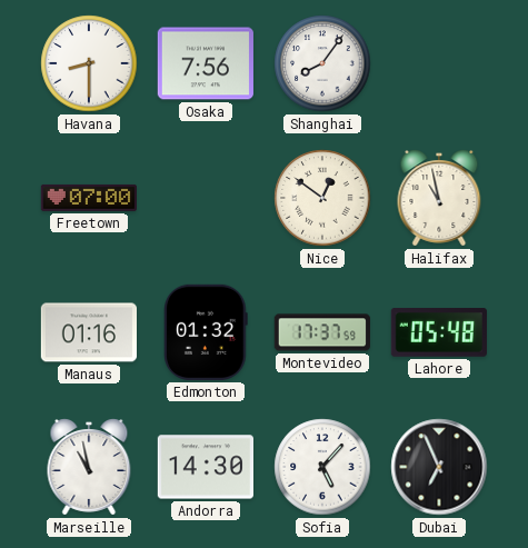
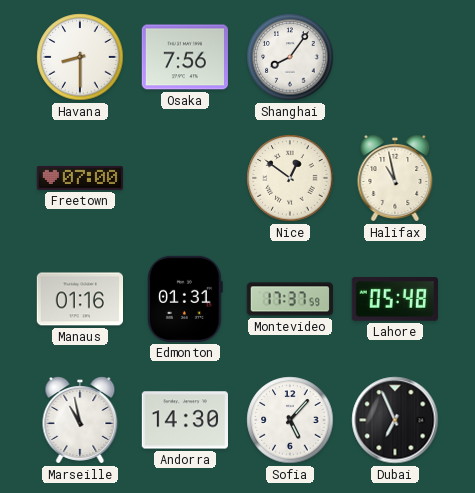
Edmonton: 01:32 -> 01:31
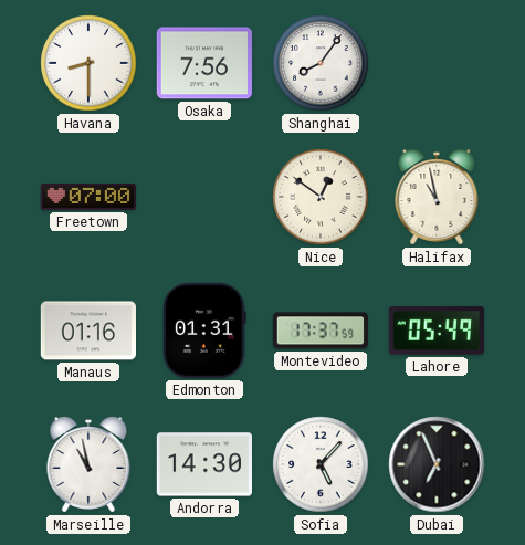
Lahore: 05:48 -> 05:49
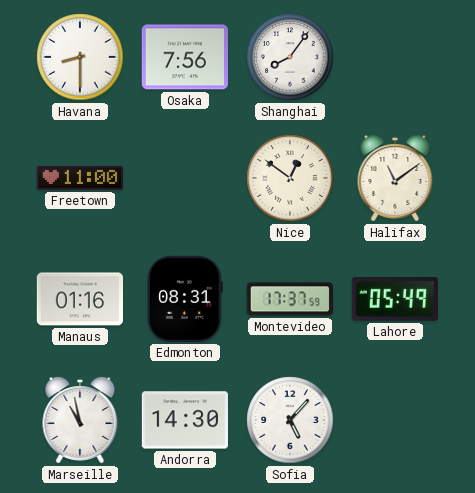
Freetown: 07:00 -> 11:00
Halifax: 10:58 -> 11:09
Edmonton: 01:31 -> 08:31
Dubai: 6:56 -> none
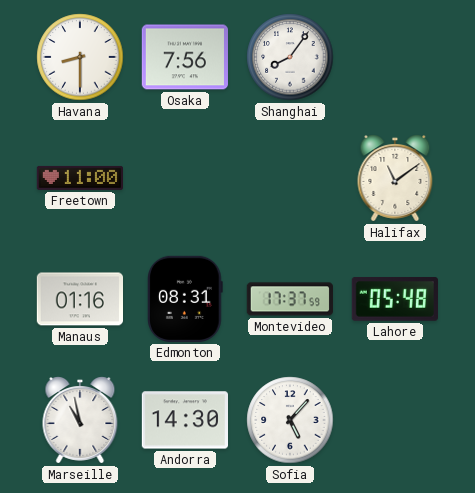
Nice: 12:51 -> none
Lahore: 05:49 -> 05:48
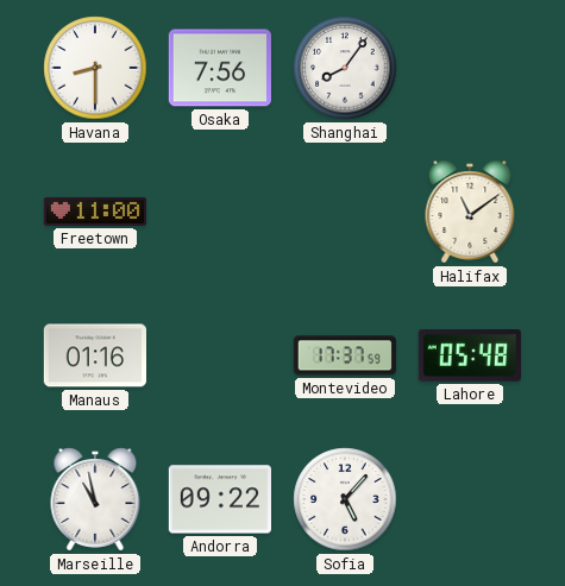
Edmonton: 08:31 -> none
Andorra: 14:30 -> 09:22
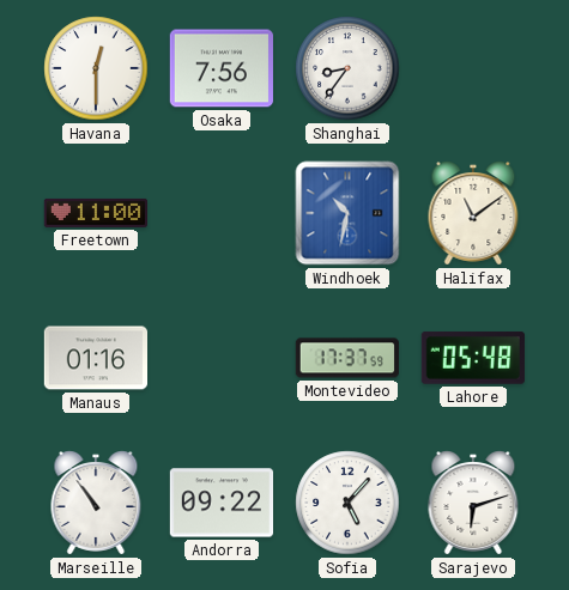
Havana: 8:30 -> 12:30
Shanghai: 8:06 -> 8:36
Windhoek: none -> 10:32
Marseille: 10:58 -> 10:54
Sarajevo: none -> 6:12
